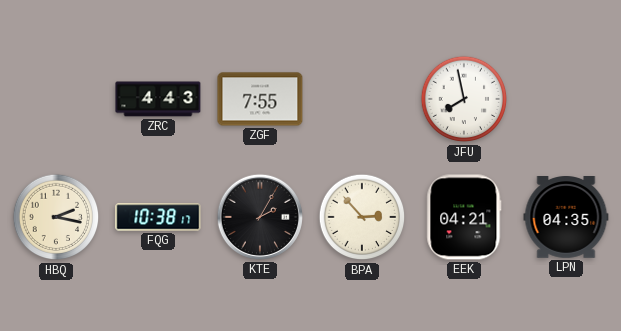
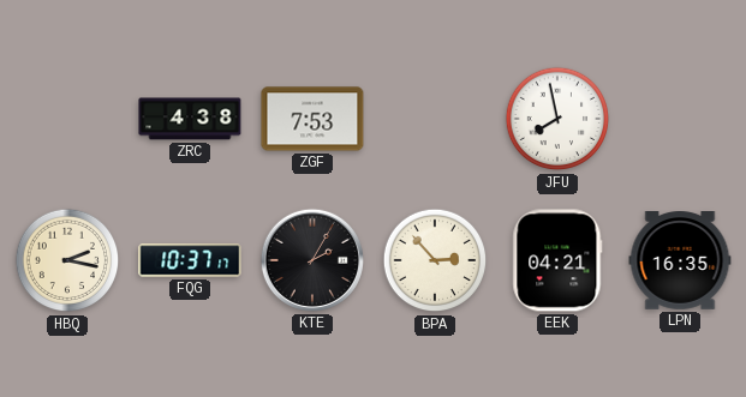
ZRC: 4:43 -> 4:38
ZGF: 7:55 -> 7:53
FQG: 10:38 -> 10:37
LPN: 04:35 -> 16:35
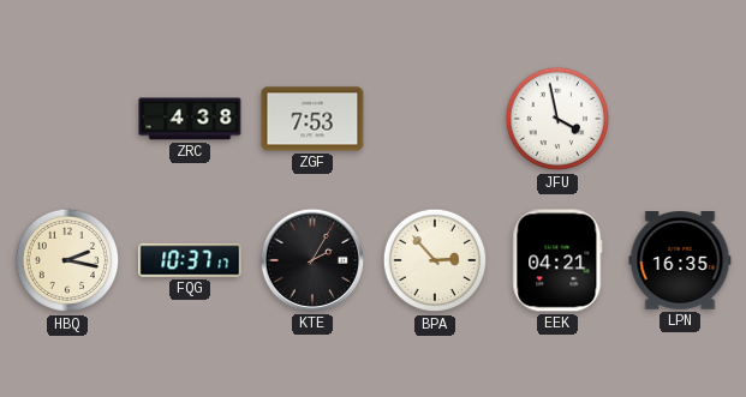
JFU: 7:58 -> 3:58
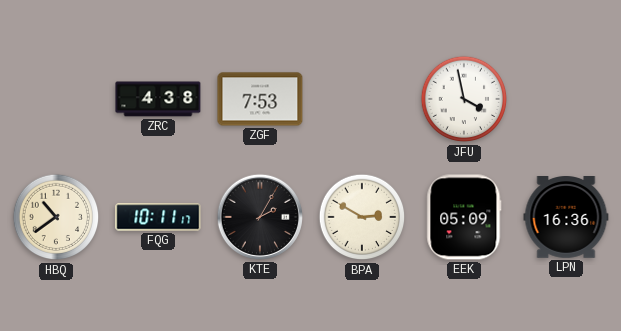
HBQ: 2:17 -> 10:39
FQG: 10:37 -> 10:11
BPA: 2:53 -> 2:50
EEK: 04:21 -> 05:09
LPN: 16:35 -> 16:36
